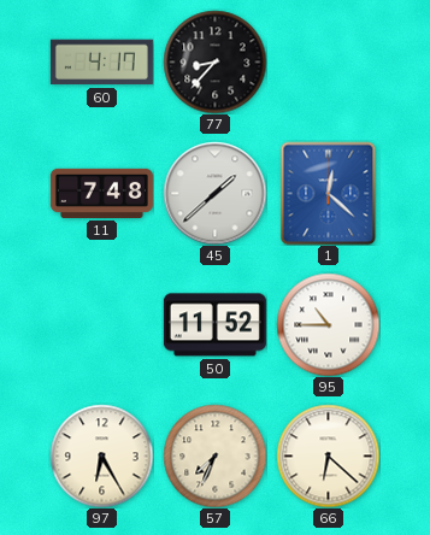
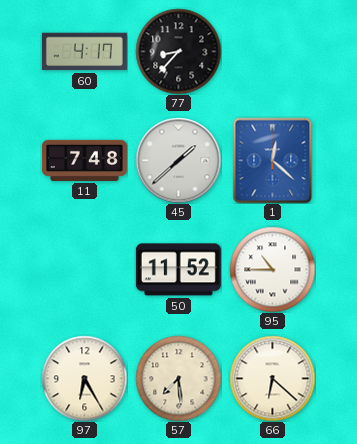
57: 7:34 -> 7:29
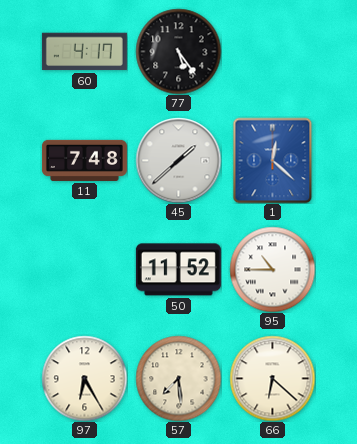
77: 8:37 -> 5:24
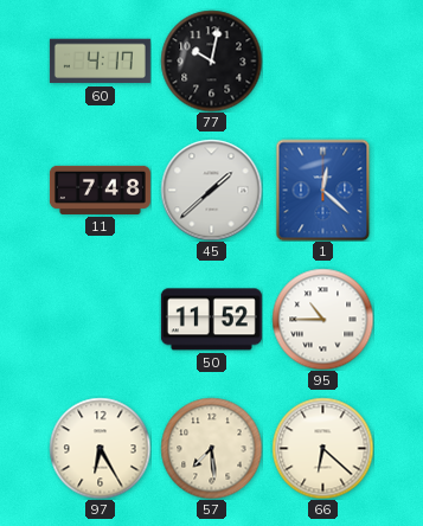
77: 5:24 -> 10:02
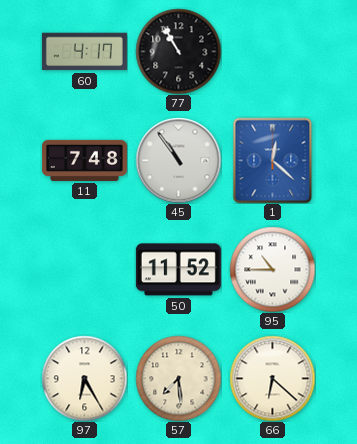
77: 10:02 -> 10:55
45: 1:38 -> 10:54
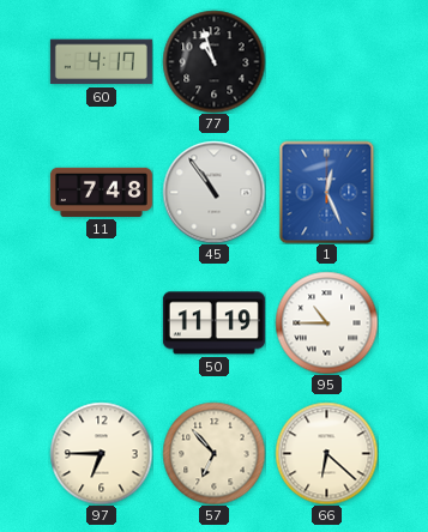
77: 10:55 -> 10:57
1: 12:22 -> 12:26
50: 11:52 -> 11:19
97: 6:25 -> 6:45
57: 7:29 -> 6:53
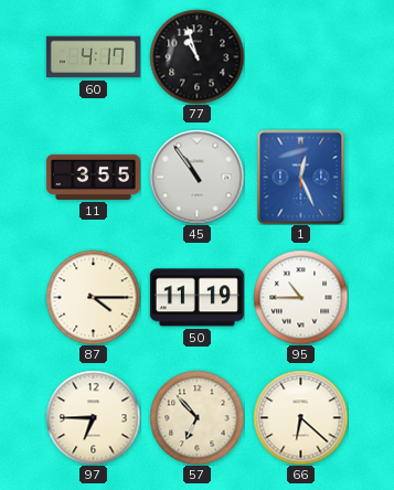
11: 7:48 -> 3:55
87: none -> 4:15
